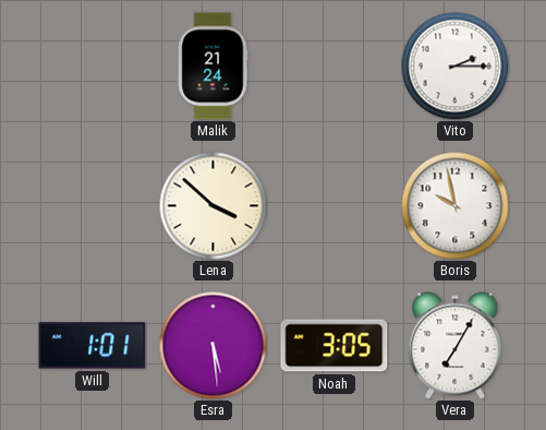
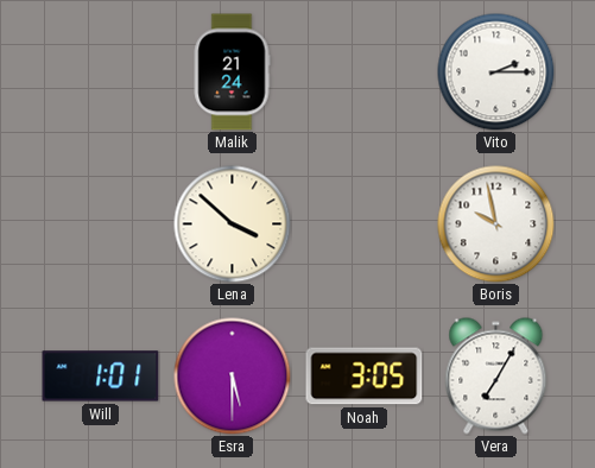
Esra: 5:29 -> 5:30
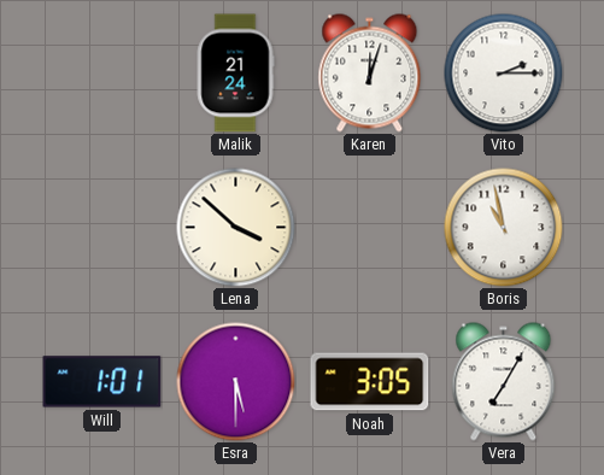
Karen: none -> 12:03
Boris: 9:58 -> 10:58
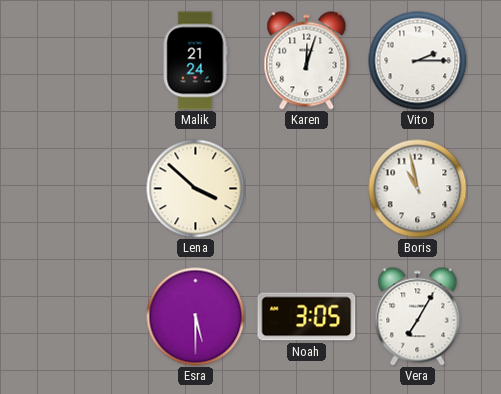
Will: 1:01 -> none
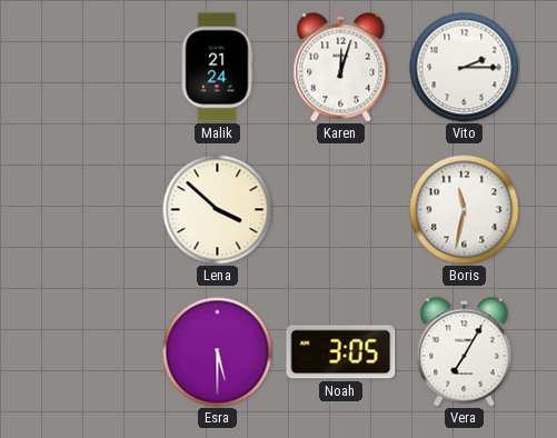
Boris: 10:58 -> 11:32
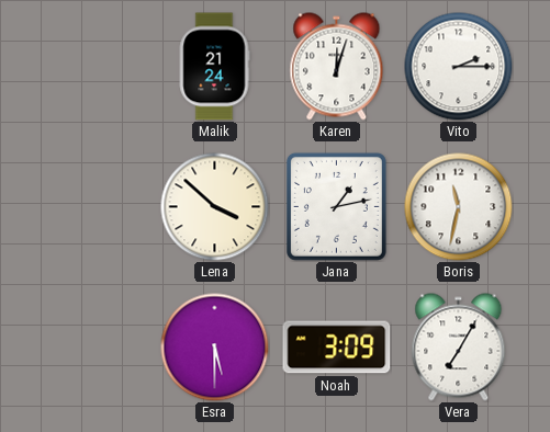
Jana: none -> 1:13
Noah: 3:05 -> 3:09
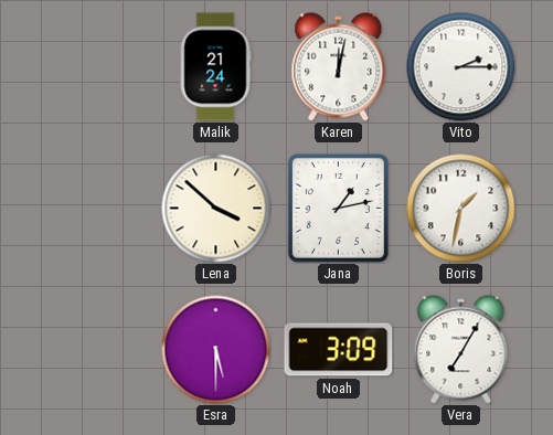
Karen: 12:03 -> 12:02
Boris: 11:32 -> 1:32
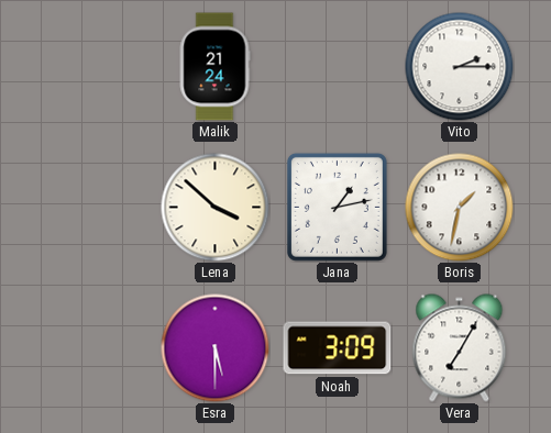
Karen: 12:02 -> none
